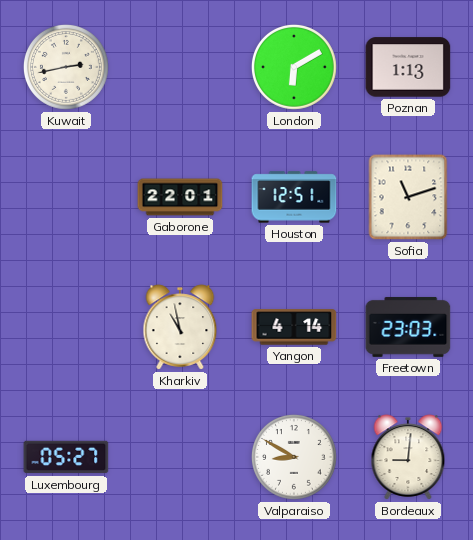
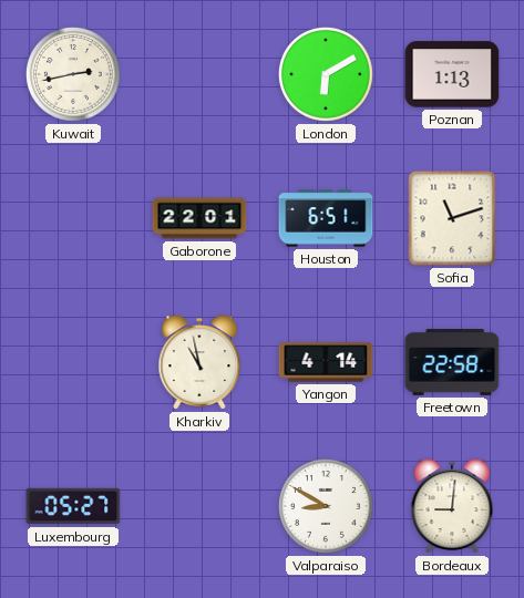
Houston: 12:51 -> 6:51
Freetown: 23:03 -> 22:58
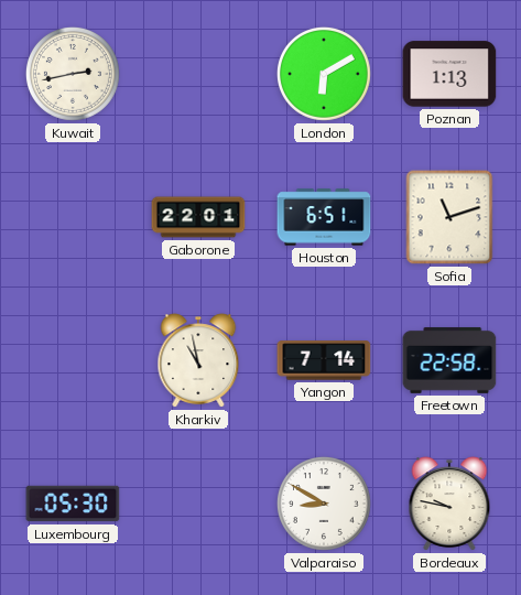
Yangon: 4:14 -> 7:14
Luxembourg: 05:27 -> 05:30
Bordeaux: 9:01 -> 9:47
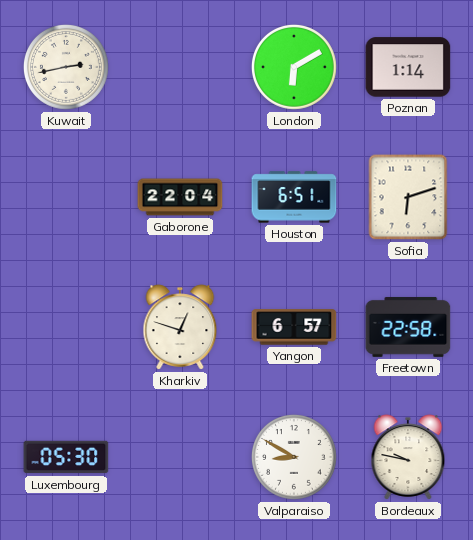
Poznan: 1:13 -> 1:14
Gaborone: 22:01 -> 22:04
Sofia: 11:12 -> 6:12
Kharkiv: 10:58 -> 12:48
Yangon: 7:14 -> 6:57
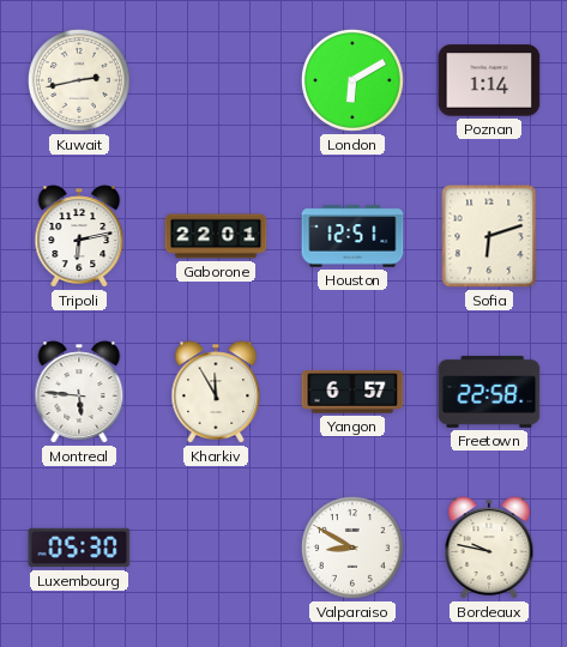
Tripoli: none -> 6:13
Gaborone: 22:04 -> 22:01
Houston: 6:51 -> 12:51
Montreal: none -> 5:46
Kharkiv: 12:48 -> 11:55
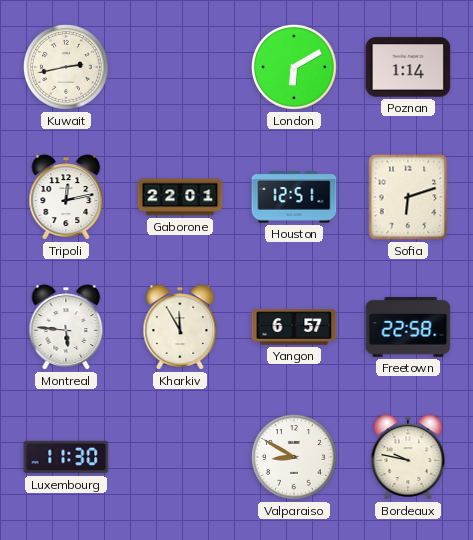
Tripoli: 6:13 -> 12:13
Luxembourg: 05:30 -> 11:30
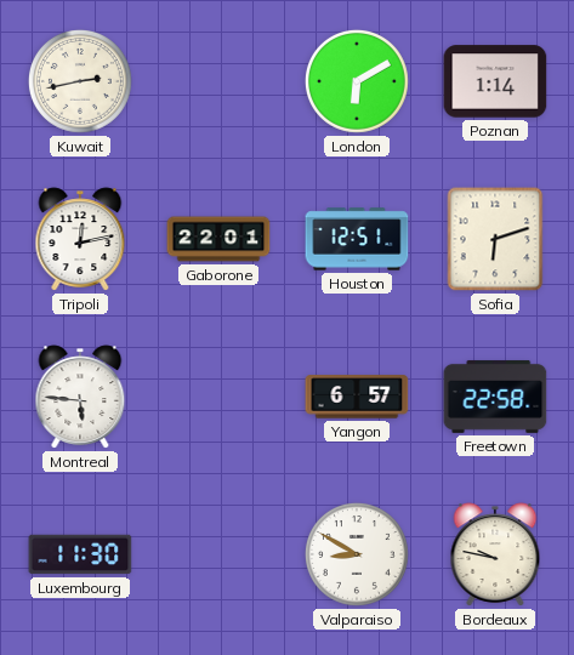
Kharkiv: 11:55 -> none
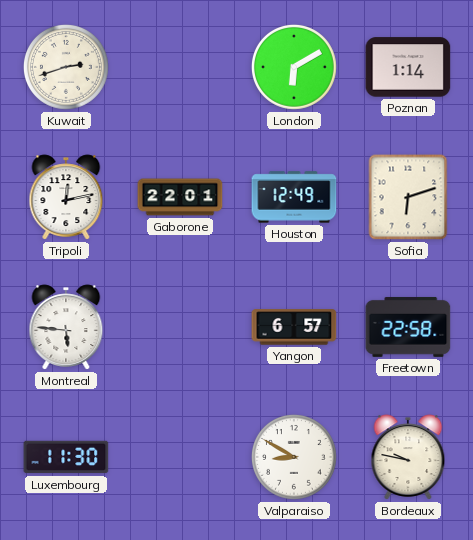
Kuwait: 2:43 -> 2:42
Houston: 12:51 -> 12:49
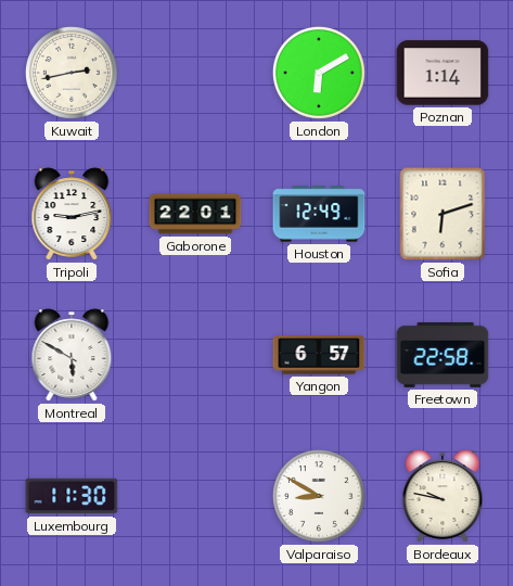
Kuwait: 2:42 -> 2:43
Tripoli: 12:13 -> 9:13
Montreal: 5:46 -> 5:50
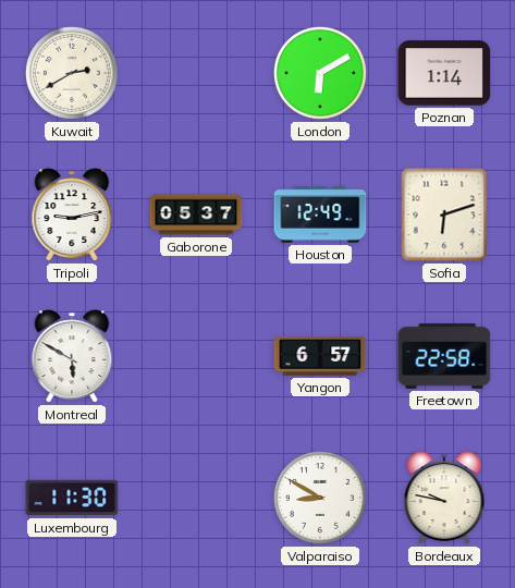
Kuwait: 2:43 -> 2:40
Gaborone: 22:01 -> 05:37
